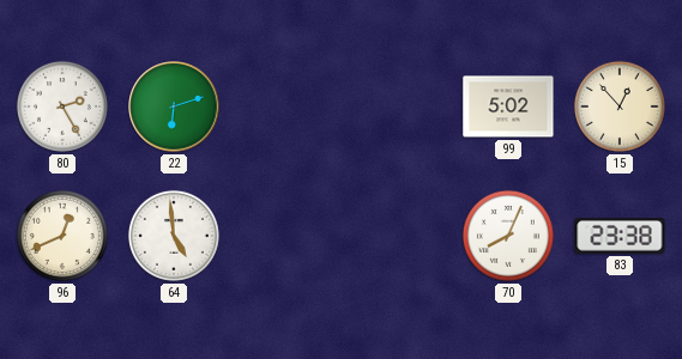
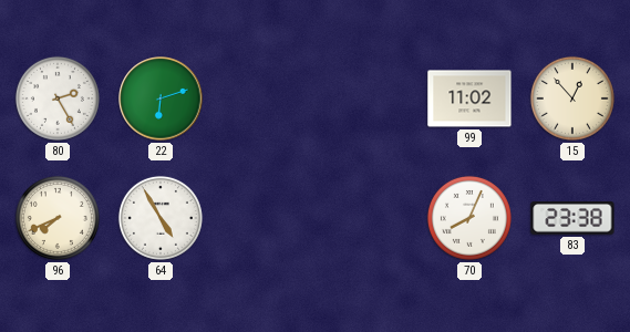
99: 5:02 -> 11:02
96: 12:41 -> 7:41
64: 4:59 -> 4:55
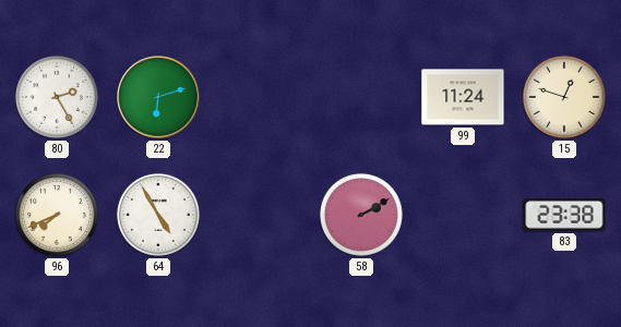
99: 11:02 -> 11:24
15: 12:53 -> 12:48
58: none -> 2:10
70: 8:04 -> none
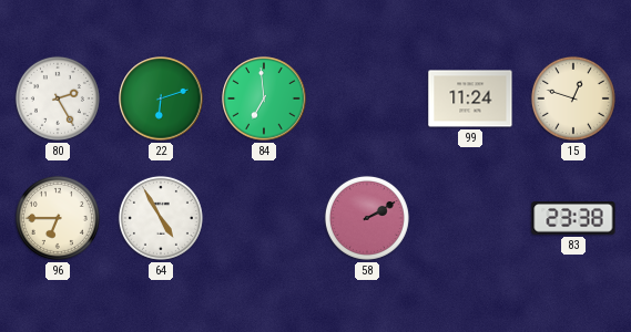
84: none -> 6:59
96: 7:41 -> 6:45
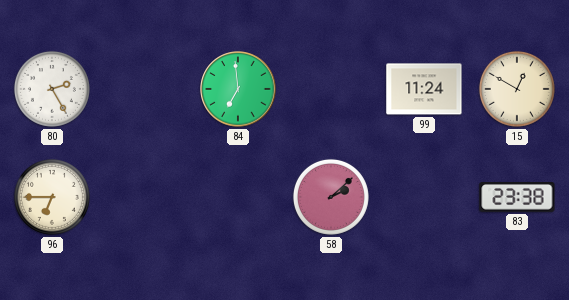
22: 6:12 -> none
15: 12:48 -> 12:50
64: 4:55 -> none
58: 2:10 -> 2:08
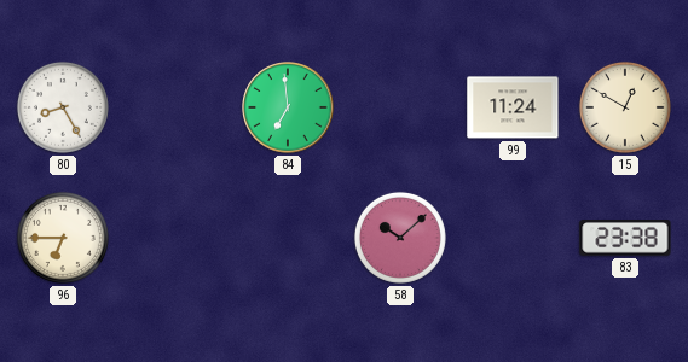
80: 2:25 -> 8:25
58: 2:08 -> 10:08
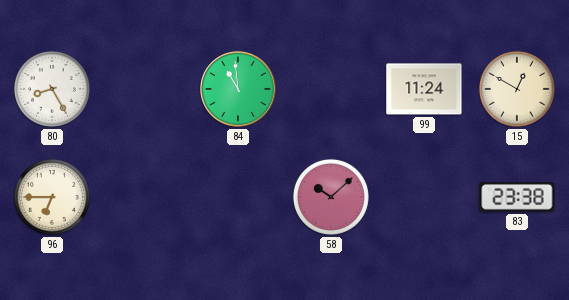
84: 6:59 -> 10:59
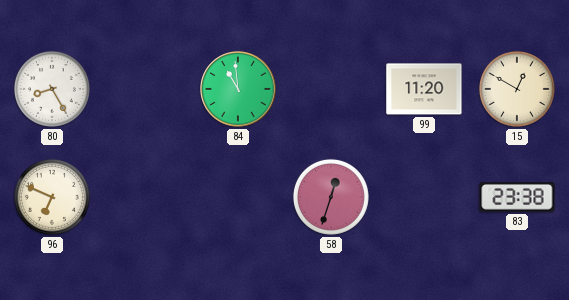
99: 11:24 -> 11:20
96: 6:45 -> 6:49
58: 10:08 -> 12:33
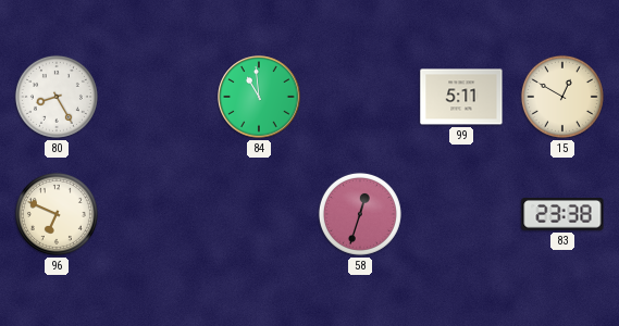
99: 11:20 -> 5:11
